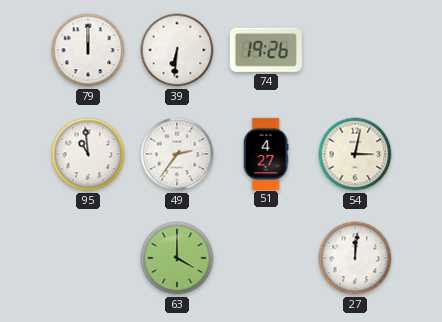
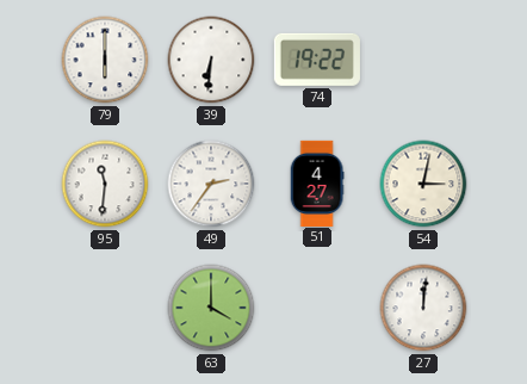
79: 12:00 -> 6:00
74: 19:26 -> 19:22
95: 10:59 -> 11:31
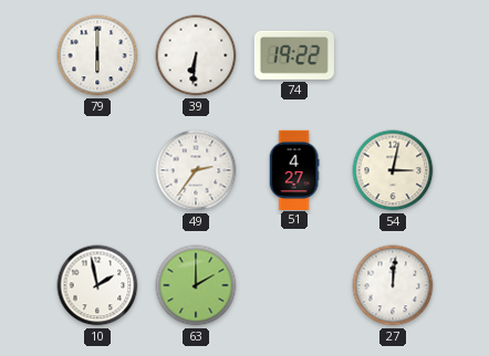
95: 11:31 -> none
10: none -> 1:58
63: 4:00 -> 2:00
